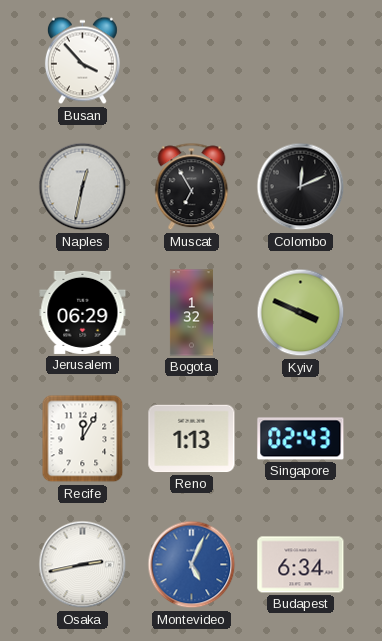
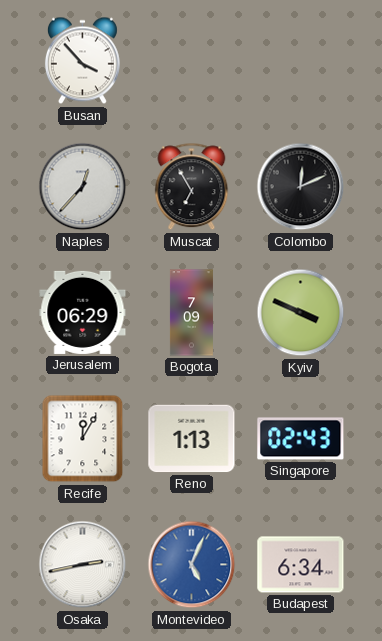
Naples: 12:32 -> 12:37
Bogota: 1:32 -> 7:09
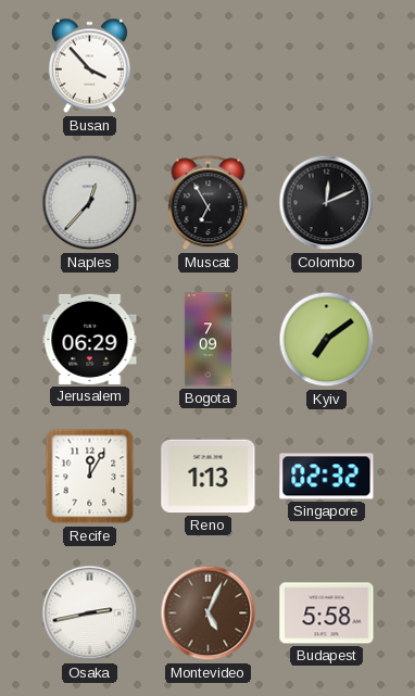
Kyiv: 3:49 -> 7:09
Singapore: 02:43 -> 02:32
Montevideo dial: blue -> brown
Budapest: 6:34 -> 5:58
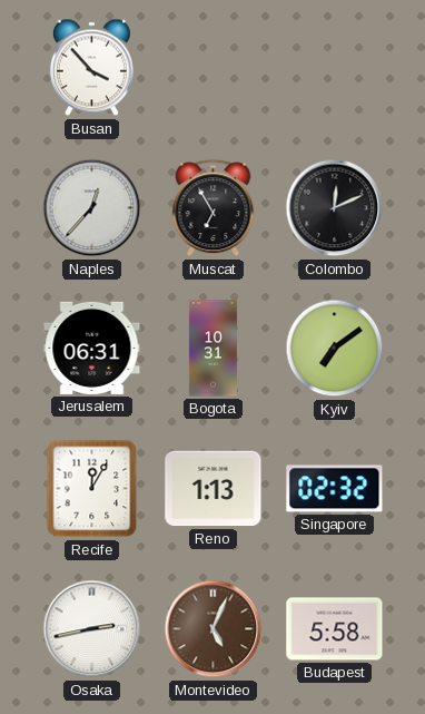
Jerusalem: 06:29 -> 06:31
Bogota: 7:09 -> 10:31
